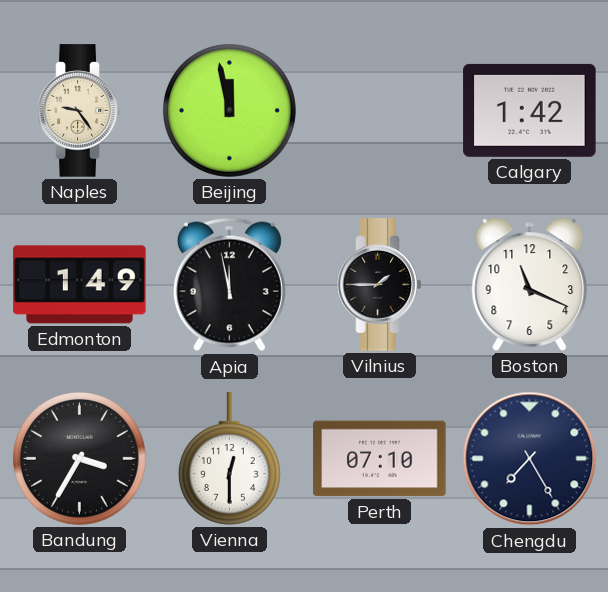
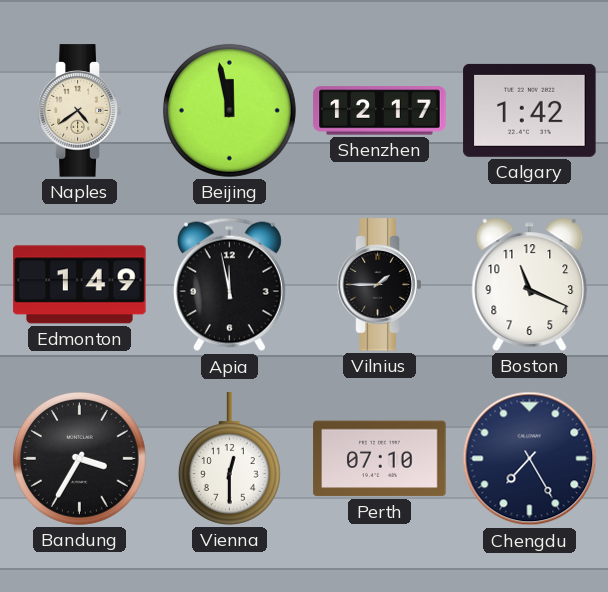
Naples: 9:24 -> 4:39
Shenzhen: none -> 12:17
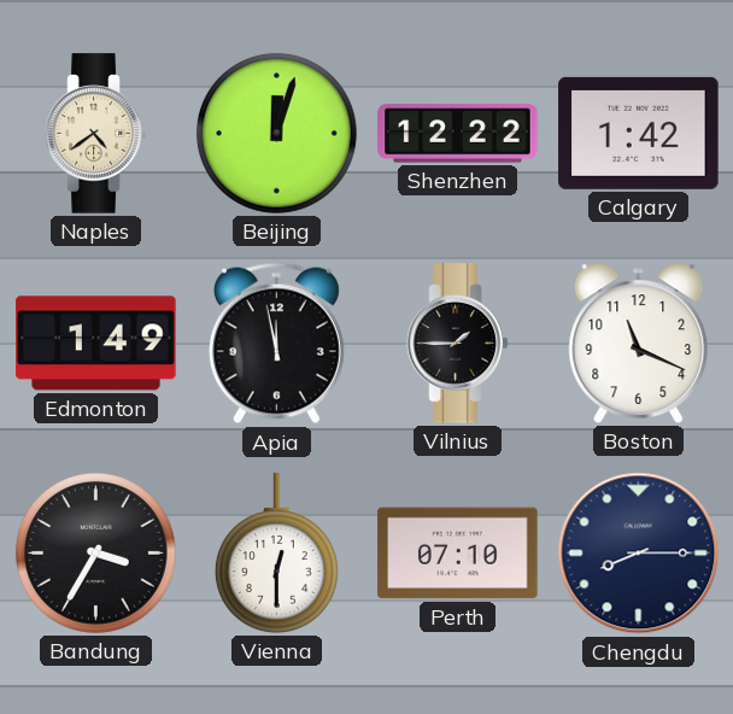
Beijing: 11:58 -> 12:03
Shenzhen: 12:17 -> 12:22
Chengdu: 7:25 -> 8:15
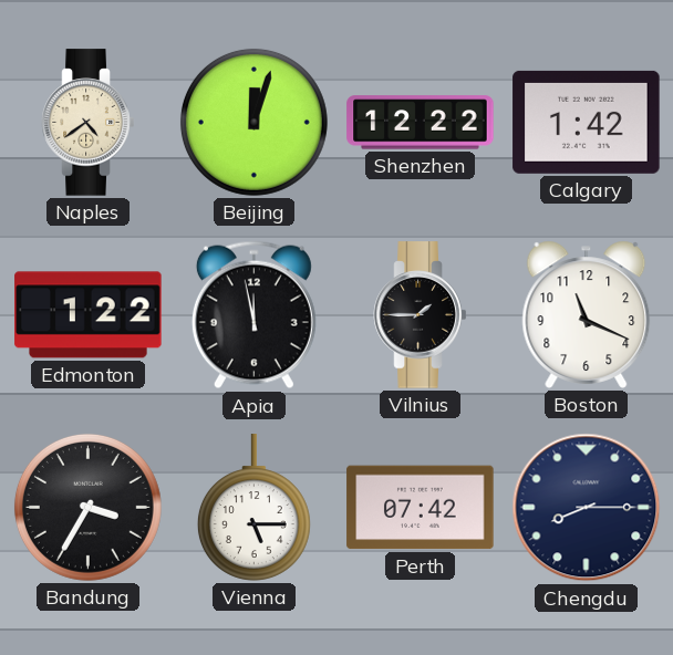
Edmonton: 1:49 -> 1:22
Vienna: 12:30 -> 5:15
Perth: 07:10 -> 07:42
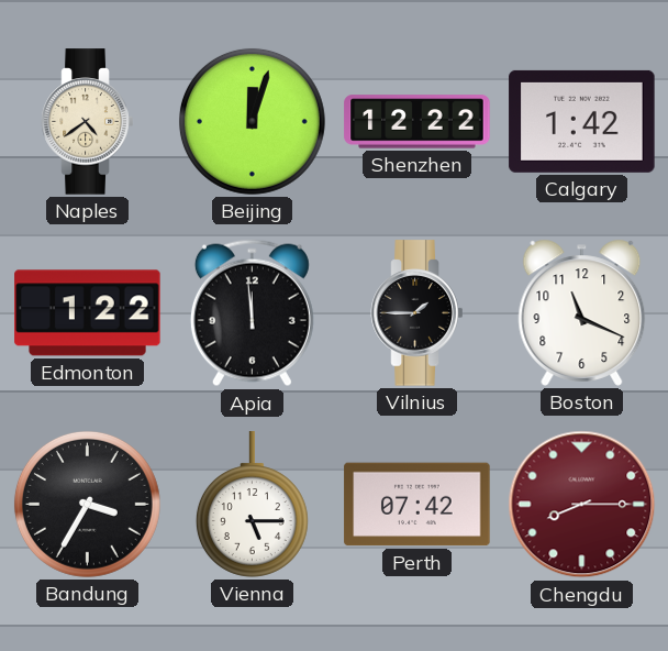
Apia: 11:58 -> 11:59
Chengdu dial: navy -> burgundy
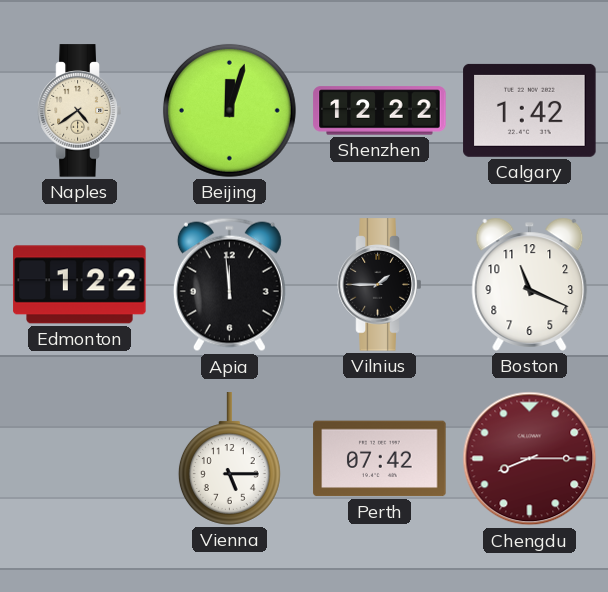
Bandung: 3:35 -> none
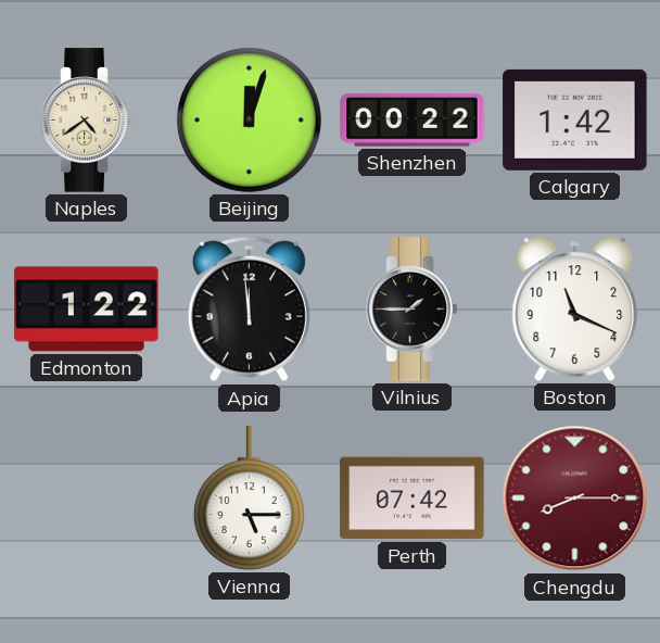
Shenzhen: 12:22 -> 00:22
